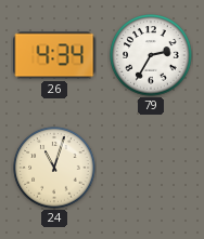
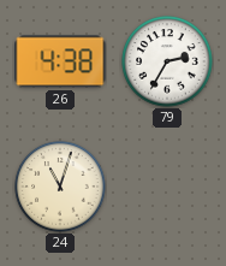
26: 4:34 -> 4:38
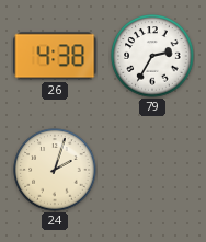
24: 11:03 -> 2:03
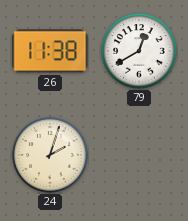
26: 4:38 -> 11:38
79: 2:35 -> 12:40
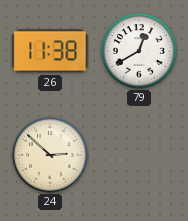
24: 2:03 -> 2:52
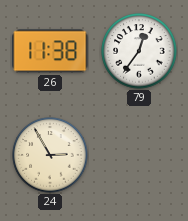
79: 12:40 -> 12:36
24: 2:52 -> 2:55
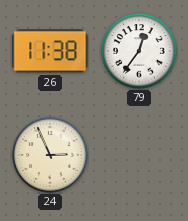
24: 2:55 -> 2:56
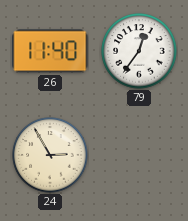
26: 11:38 -> 11:40
24: 2:56 -> 2:55
